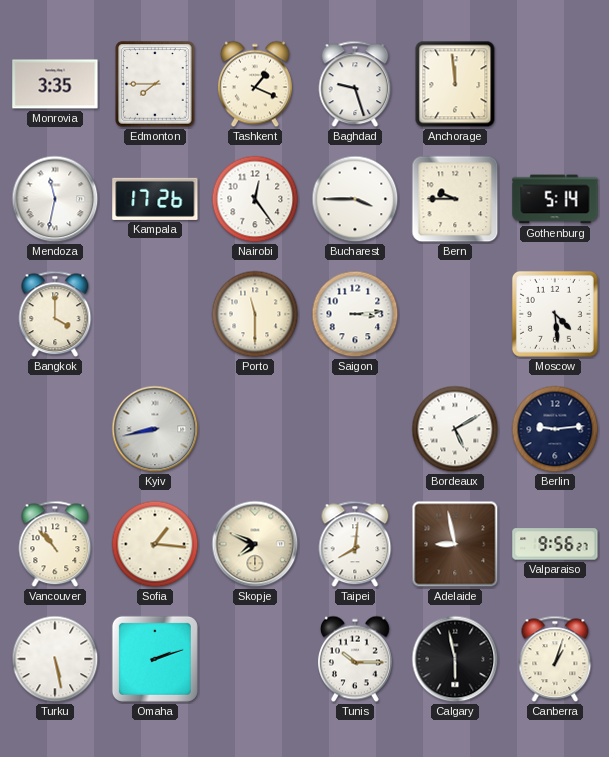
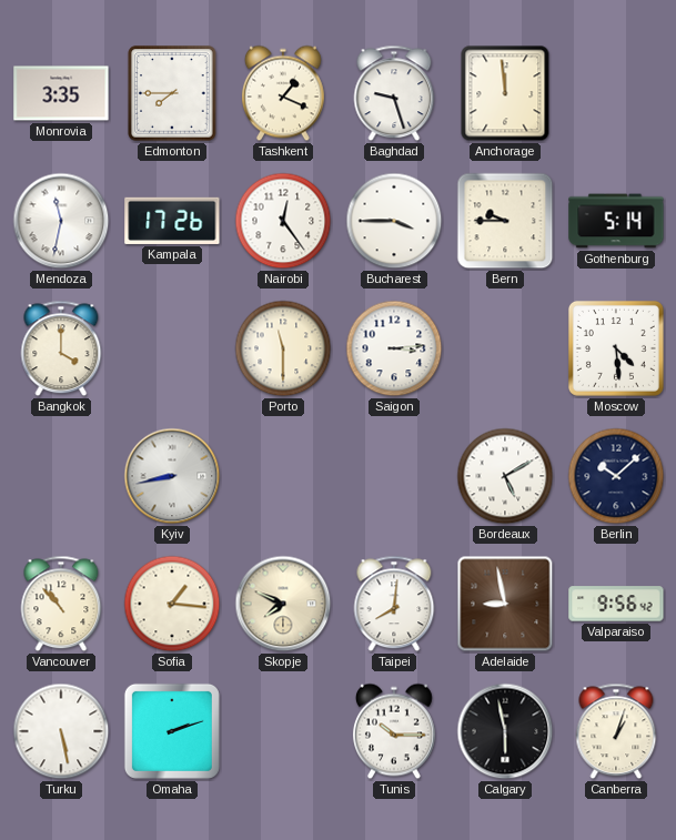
Berlin: 9:14 -> 10:08
Valparaiso: 9:56:27 -> 9:56:42
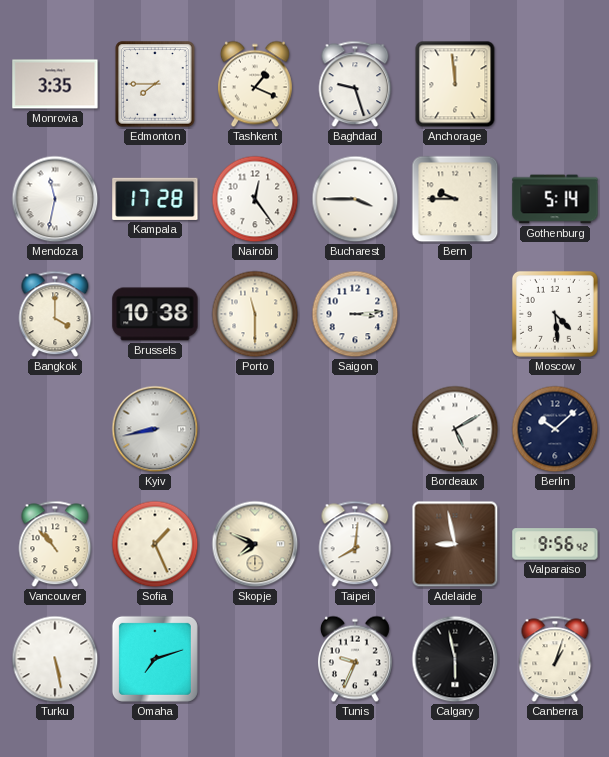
Kampala: 17:26 -> 17:28
Brussels: none -> 10:38
Sofia: 1:16 -> 1:26
Omaha: 2:12 -> 7:12
Tunis: 10:15 -> 9:34
